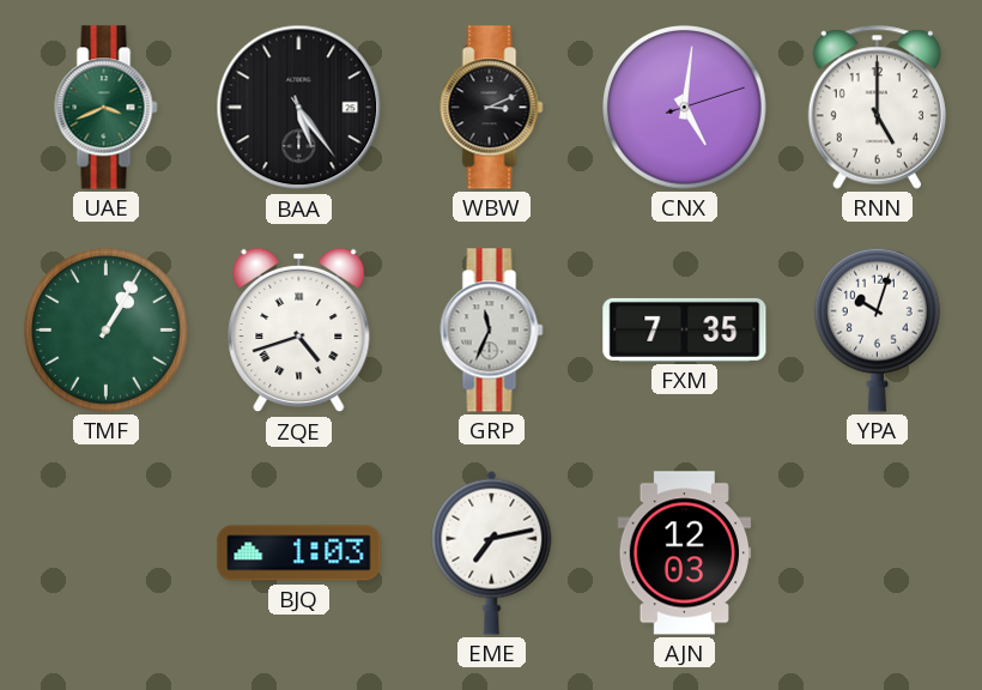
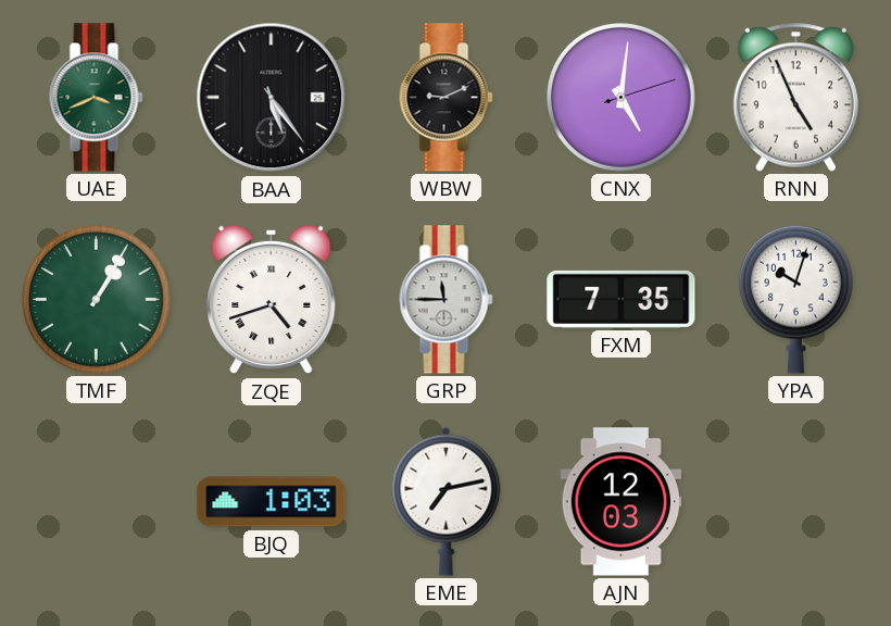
WBW: 3:11 -> 9:11
RNN: 5:00 -> 4:56
GRP: 11:34 -> 11:45
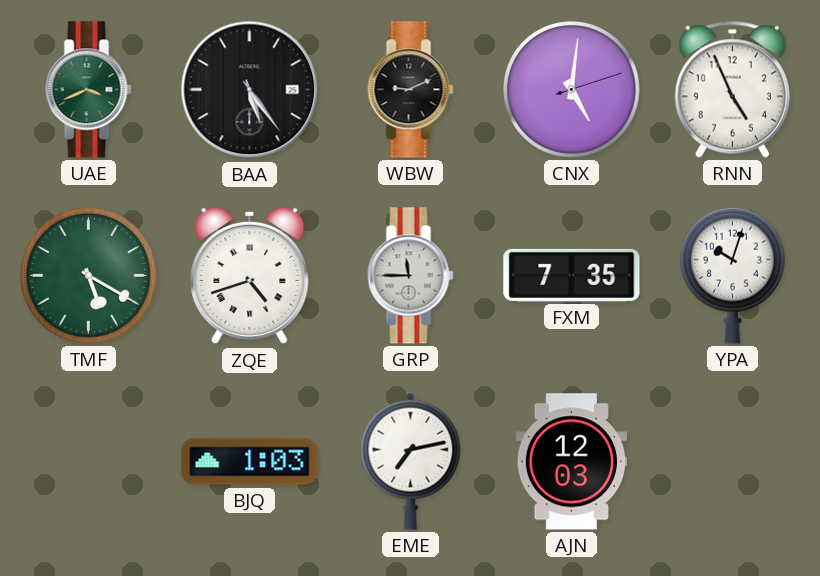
TMF: 1:05 -> 5:20
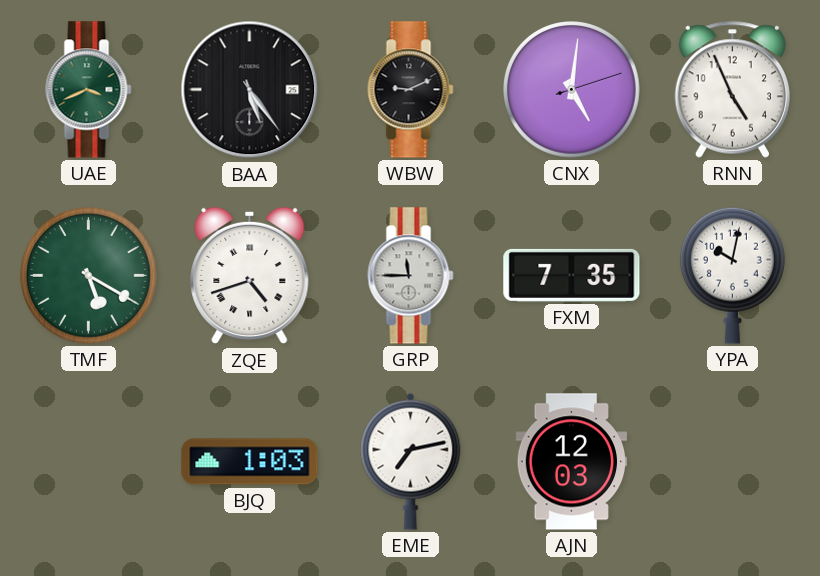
YPA: 10:03 -> 10:02
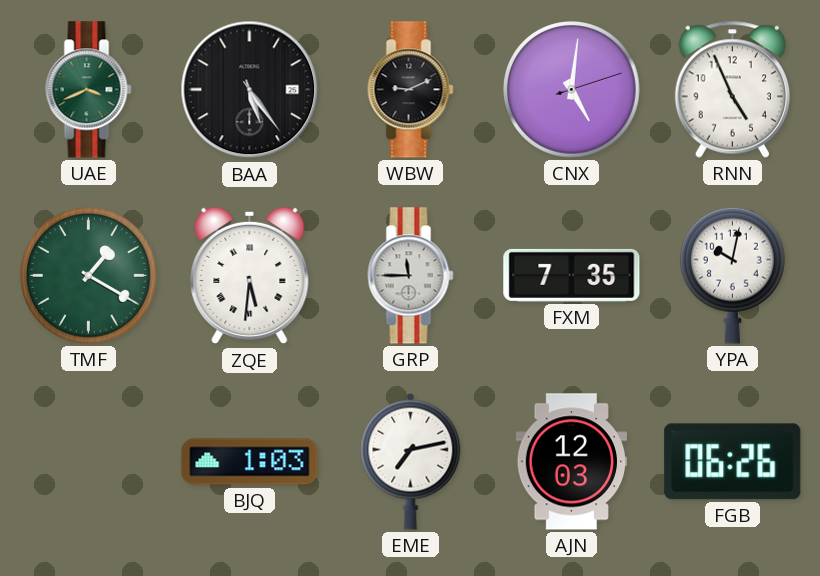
TMF: 5:20 -> 1:20
ZQE: 4:42 -> 5:31
FGB: none -> 06:26
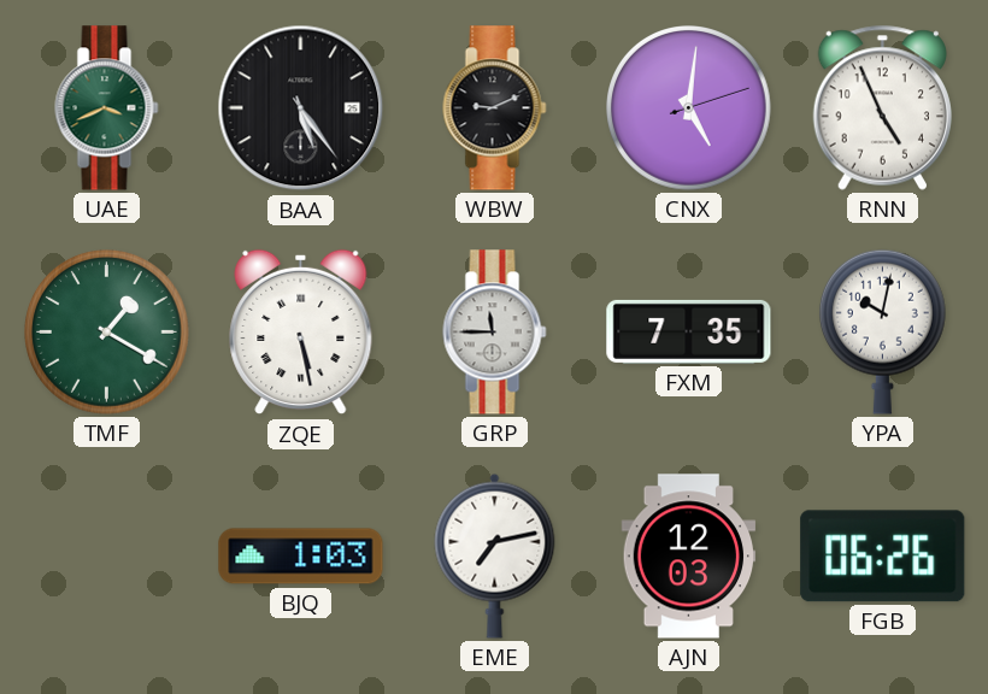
ZQE: 5:31 -> 5:28
